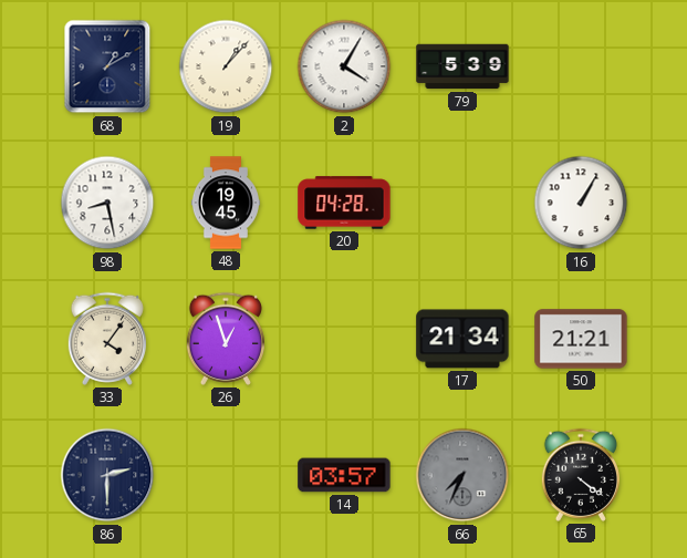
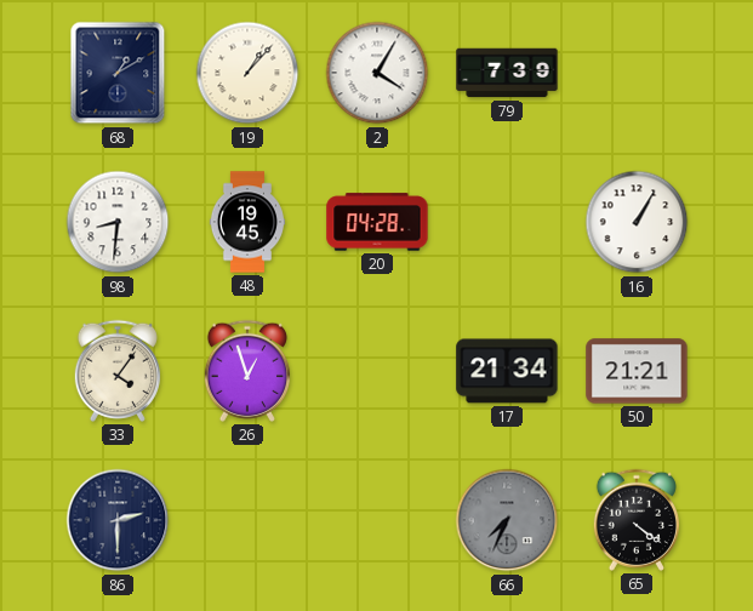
79: 5:39 -> 7:39
98: 8:28 -> 8:31
14: 03:57 -> none
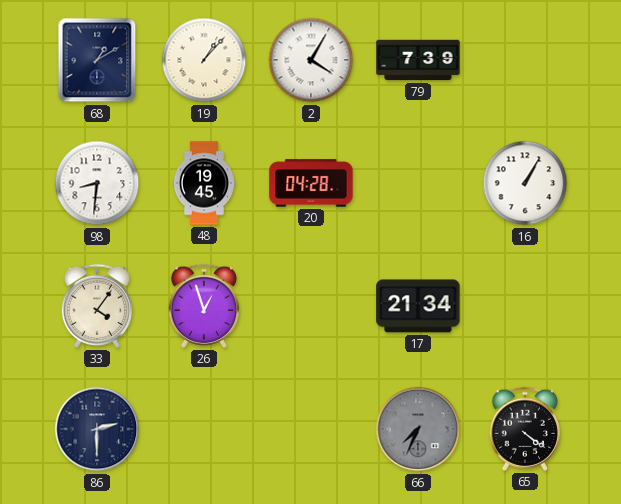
50: 21:21 -> none
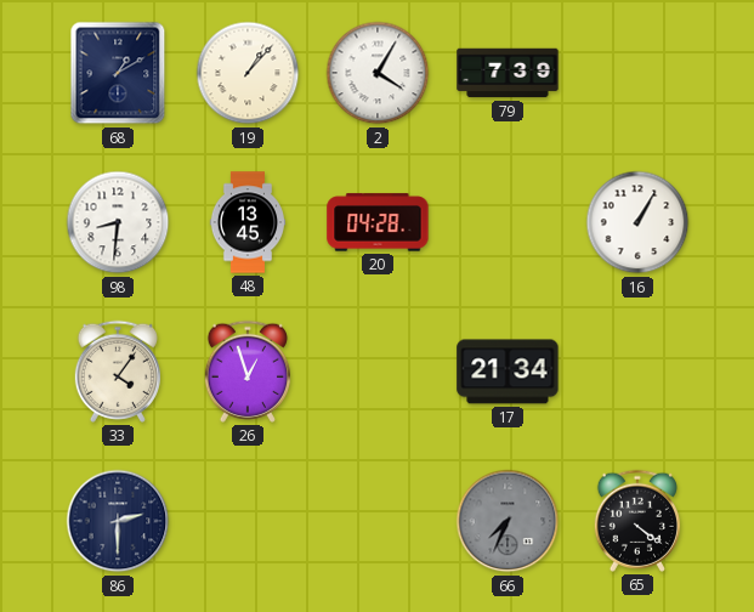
48: 19:45 -> 13:45
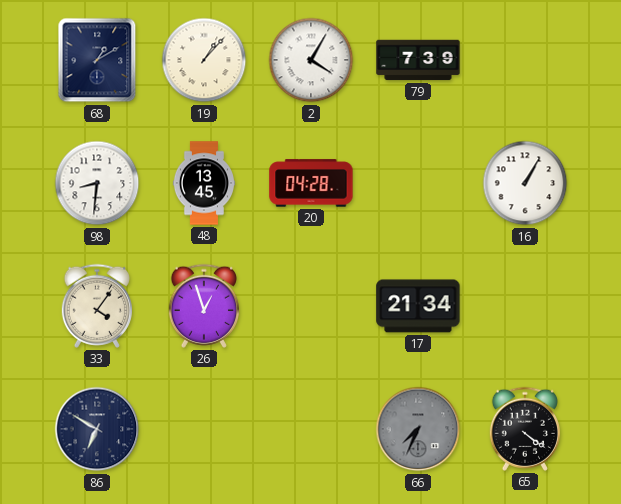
86: 2:30 -> 6:50
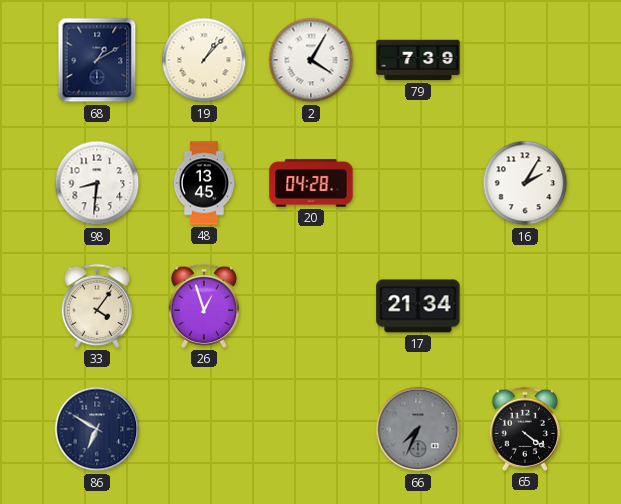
16: 1:05 -> 2:05
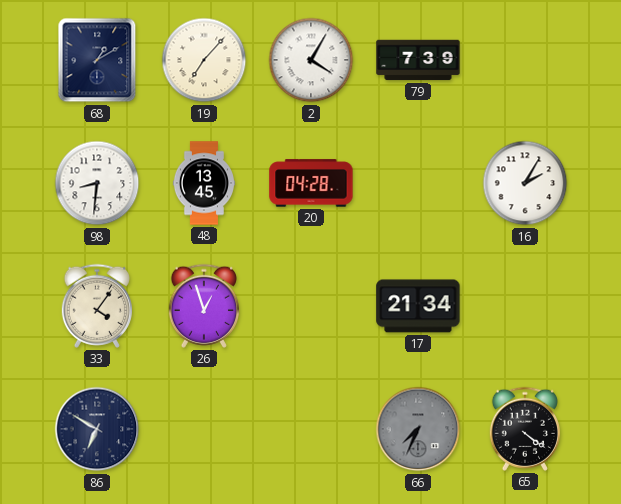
19: 1:07 -> 7:07
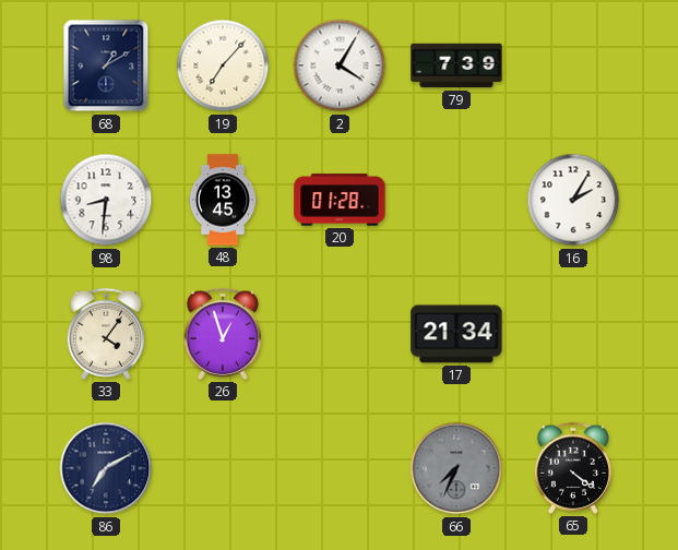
20: 04:28 -> 01:28
86: 6:50 -> 7:10
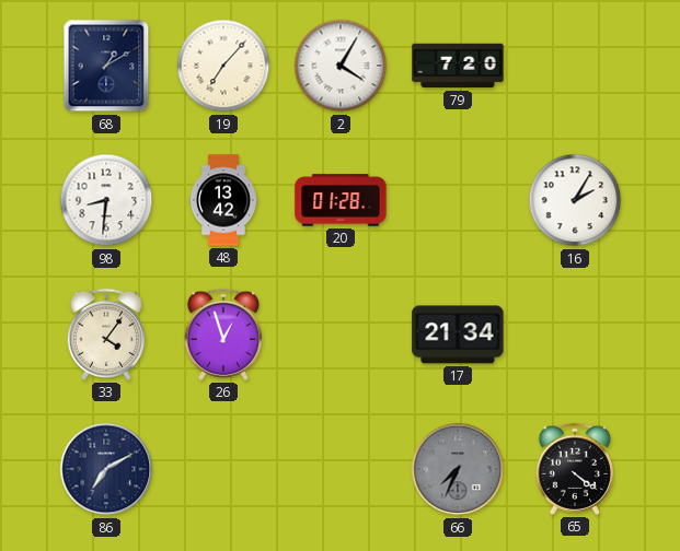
79: 7:39 -> 7:20
48: 13:45 -> 13:42
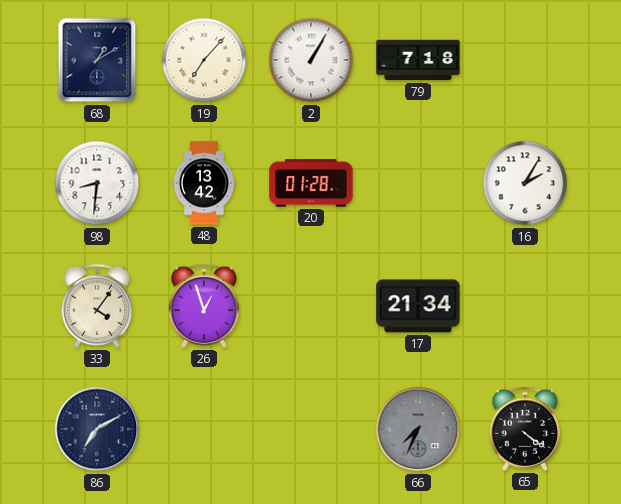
2: 4:05 -> 1:05
79: 7:20 -> 7:18
